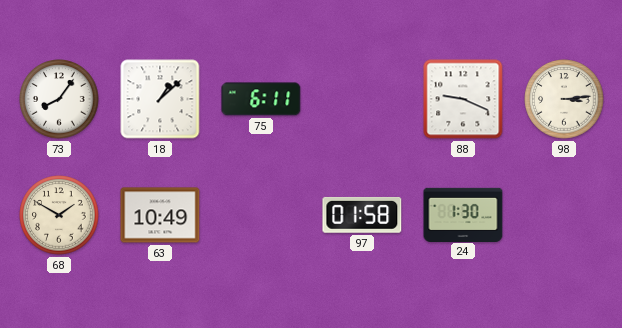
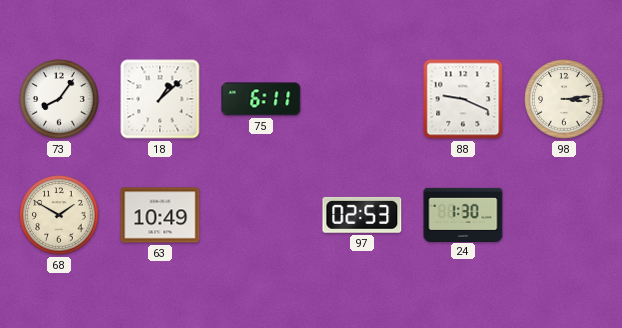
97: 01:58 -> 02:53
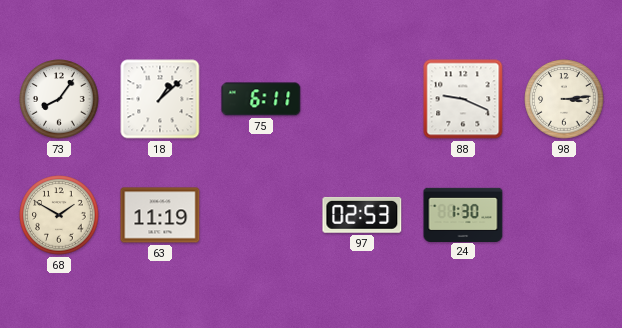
63: 10:49 -> 11:19
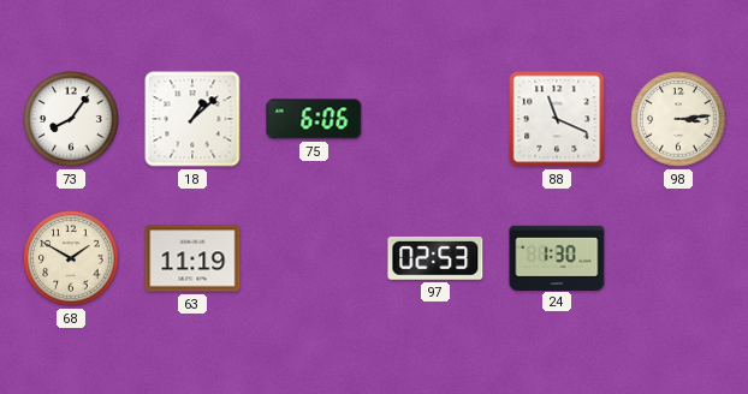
75: 6:11 -> 6:06
88: 9:19 -> 11:19
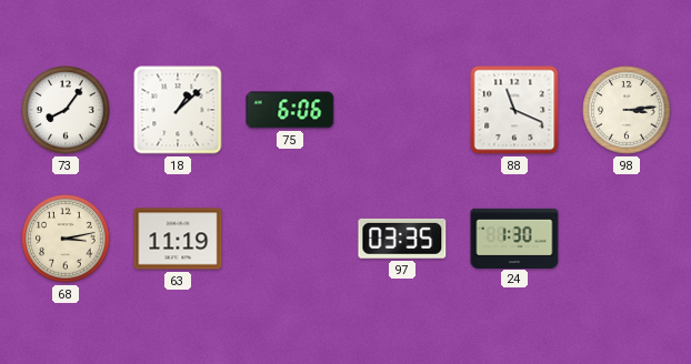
68: 1:50 -> 3:13
97: 02:53 -> 03:35
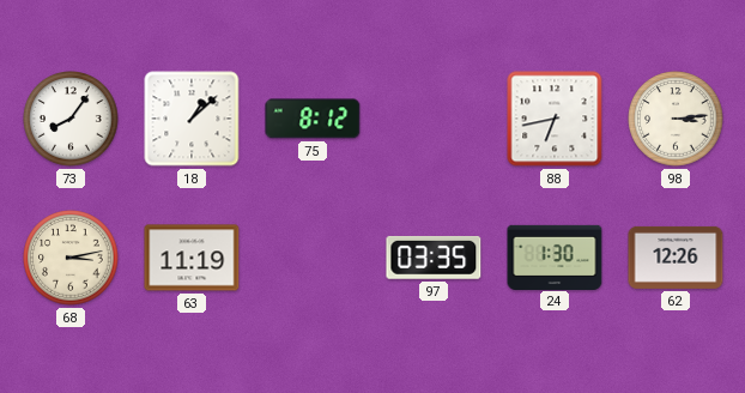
75: 6:06 -> 8:12
88: 11:19 -> 6:43
62: none -> 12:26
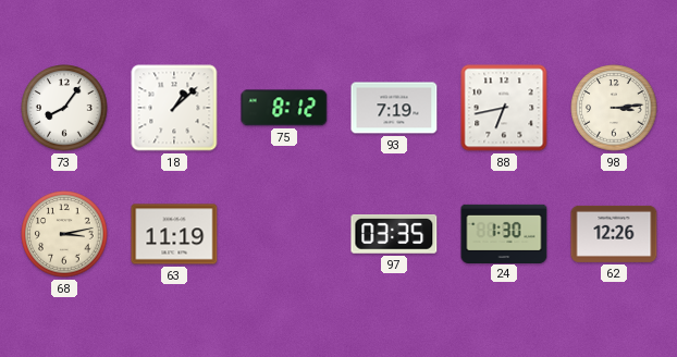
93: none -> 7:19
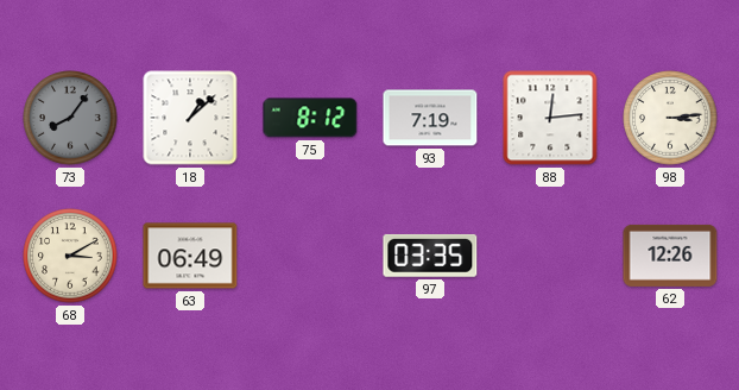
73 dial: white -> grey
88: 6:43 -> 12:14
68: 3:13 -> 3:10
63: 11:19 -> 06:49
24: 1:30 -> none
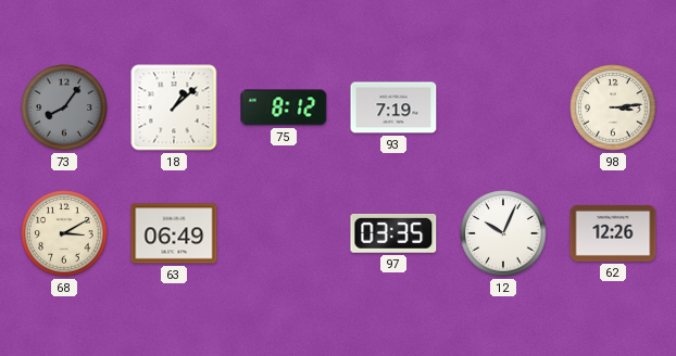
88: 12:14 -> none
12: none -> 10:04
